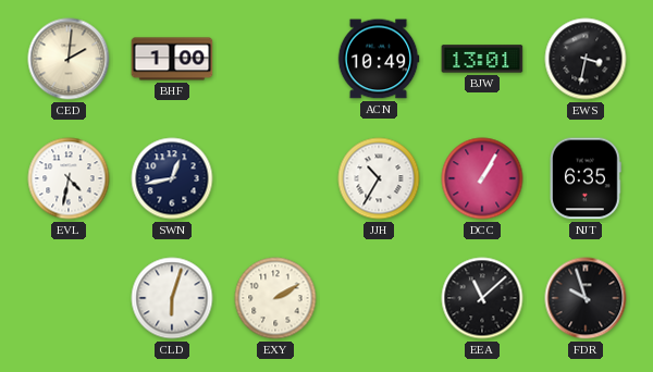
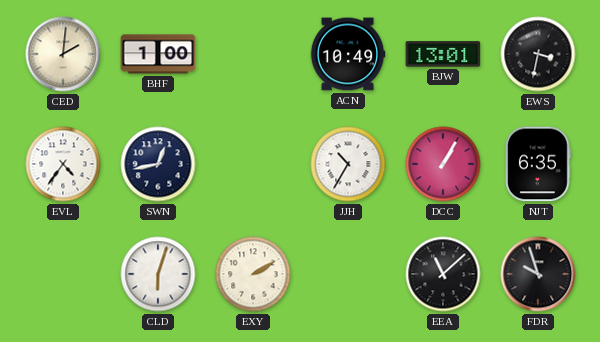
EVL: 4:32 -> 4:36
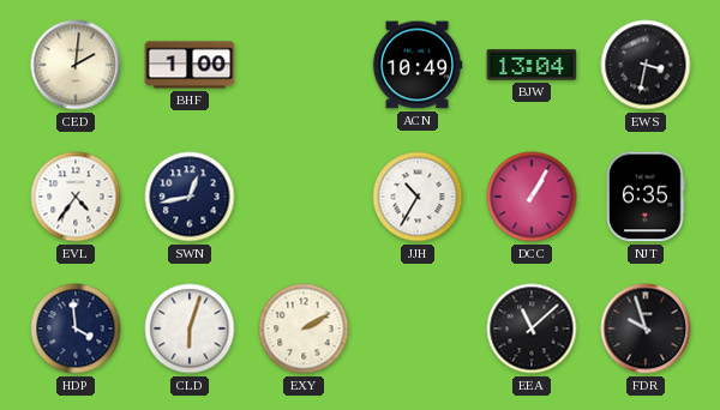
BJW: 13:01 -> 13:04
HDP: none -> 3:59
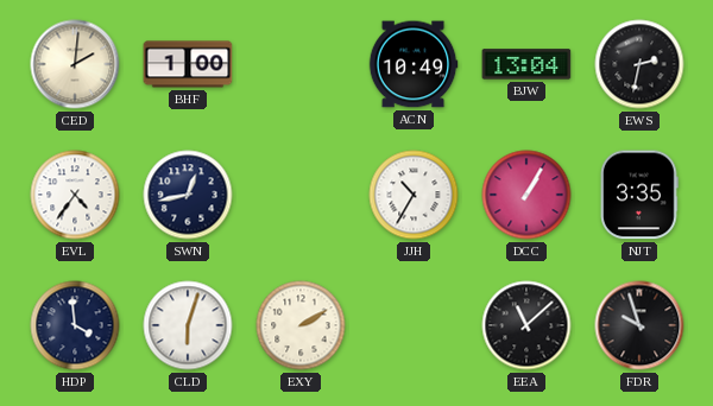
EWS: 3:32 -> 2:32
NJT: 6:35 -> 3:35
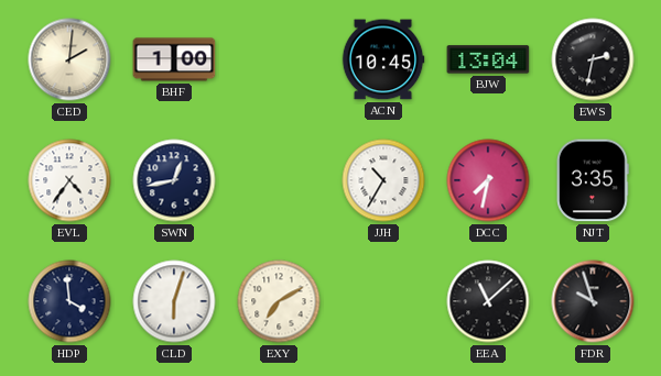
ACN: 10:49 -> 10:45
DCC: 1:05 -> 7:32
EXY: 2:10 -> 7:10
